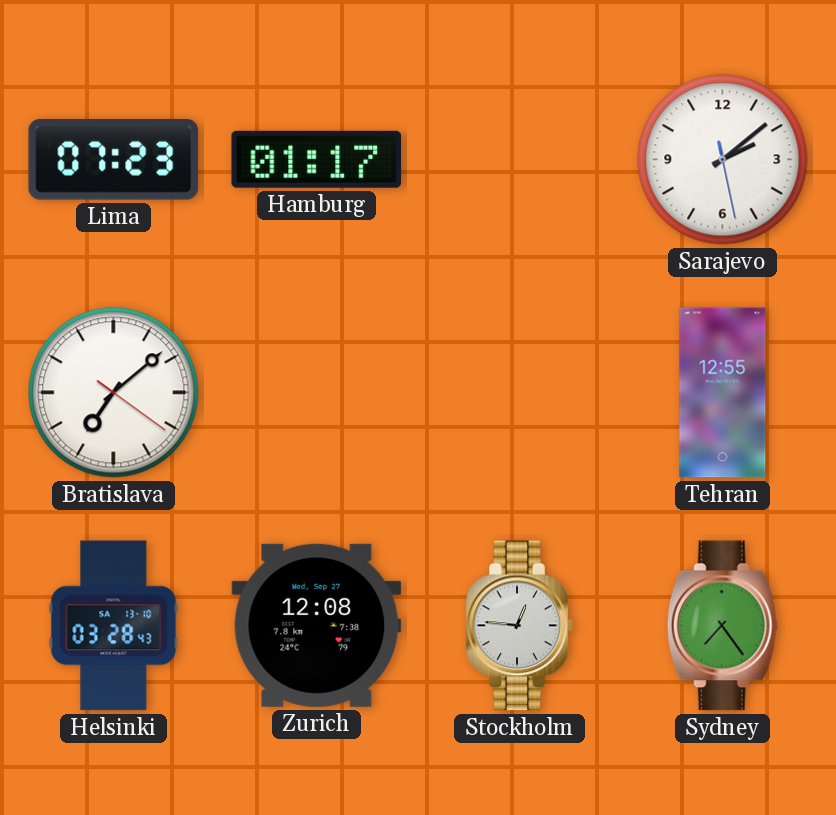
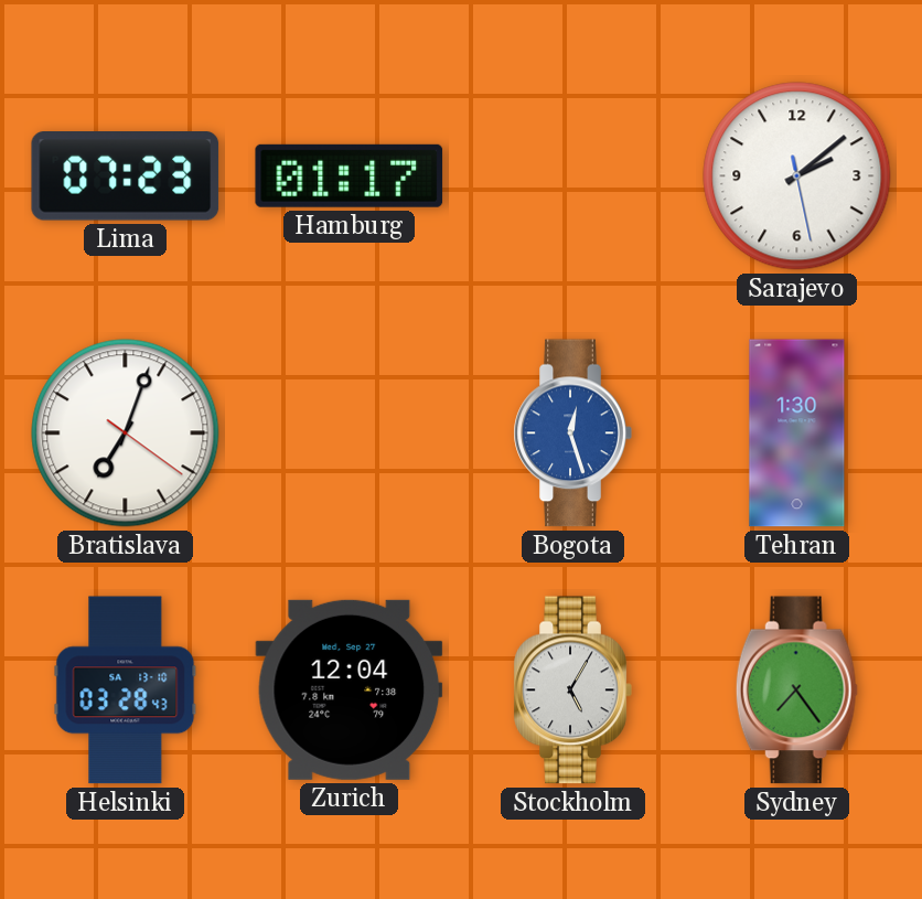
Bratislava: 7:08 -> 7:03
Bogota: none -> 12:27
Tehran: 12:55 -> 1:30
Zurich: 12:08 -> 12:04
Stockholm: 12:46 -> 5:05
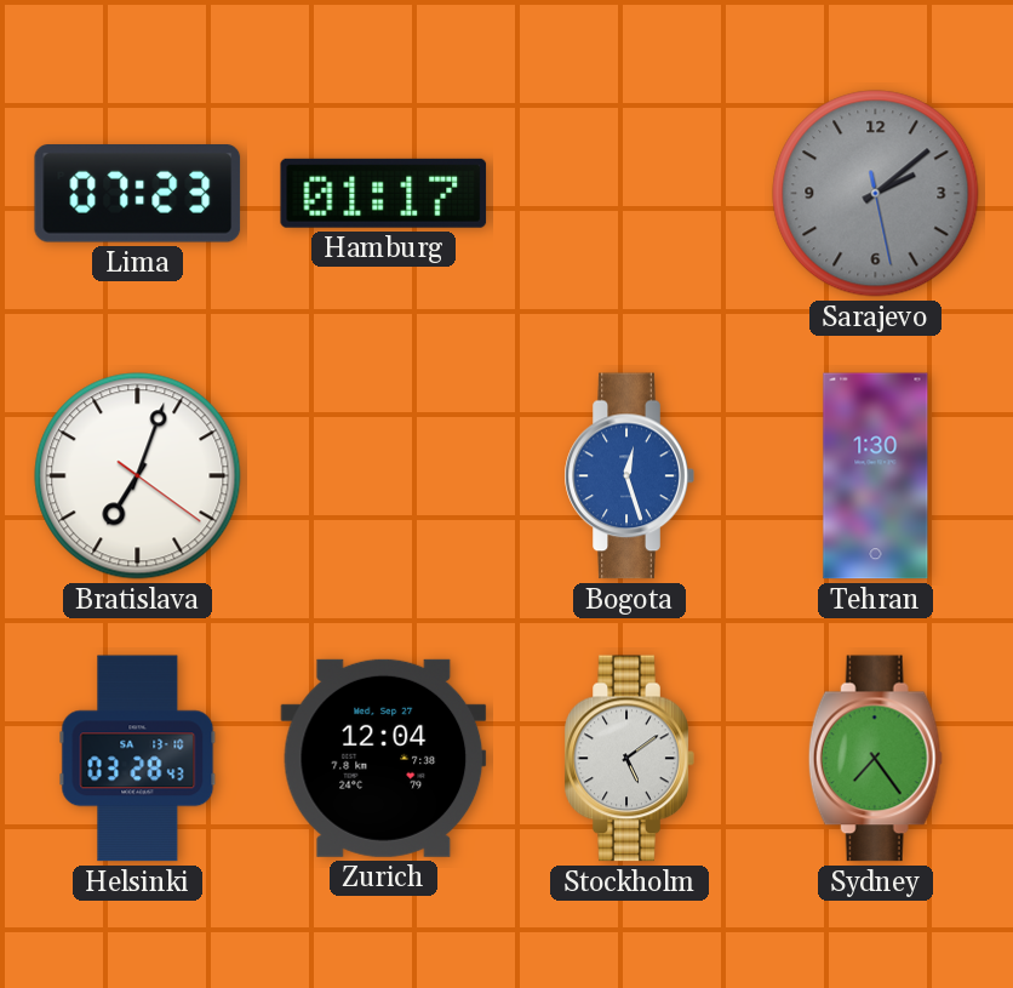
Sarajevo dial: white -> grey
Stockholm: 5:05 -> 5:09
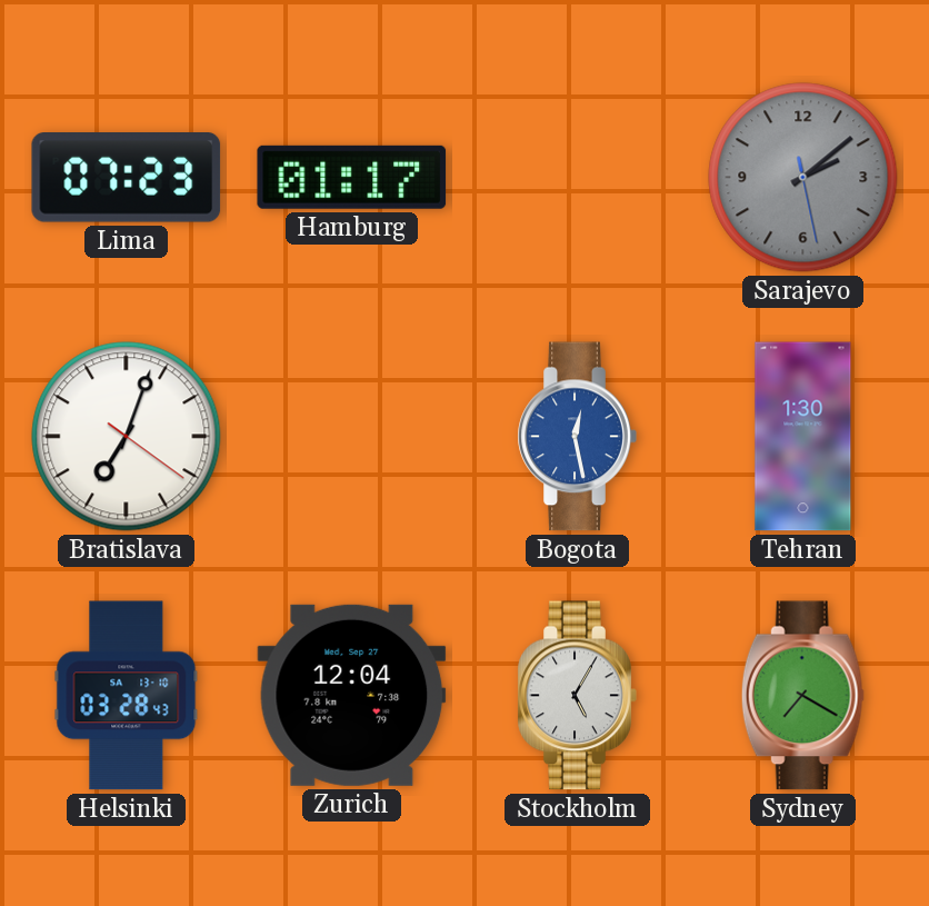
Bogota: 12:27 -> 12:28
Stockholm: 5:09 -> 5:05
Sydney: 7:24 -> 7:20
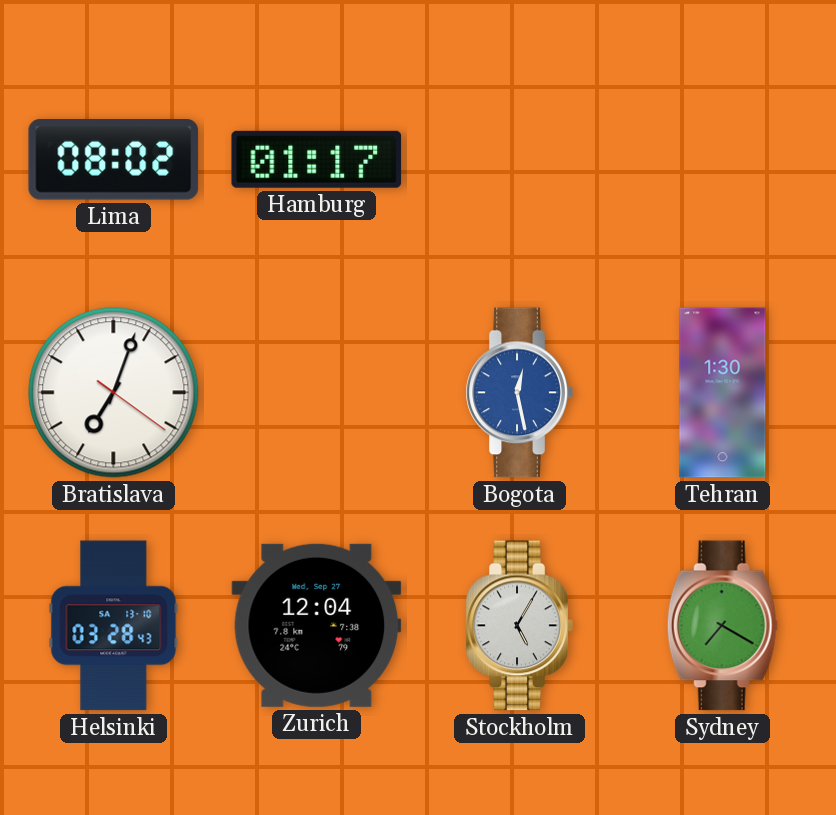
Lima: 07:23 -> 08:02
Sarajevo: 2:08 -> none
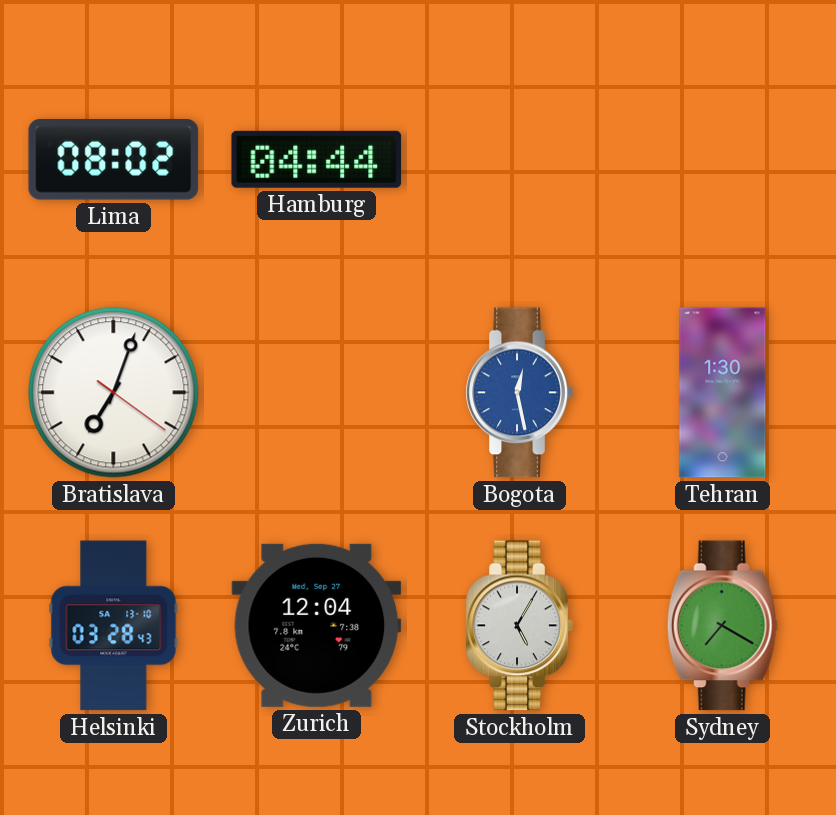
Hamburg: 01:17 -> 04:44
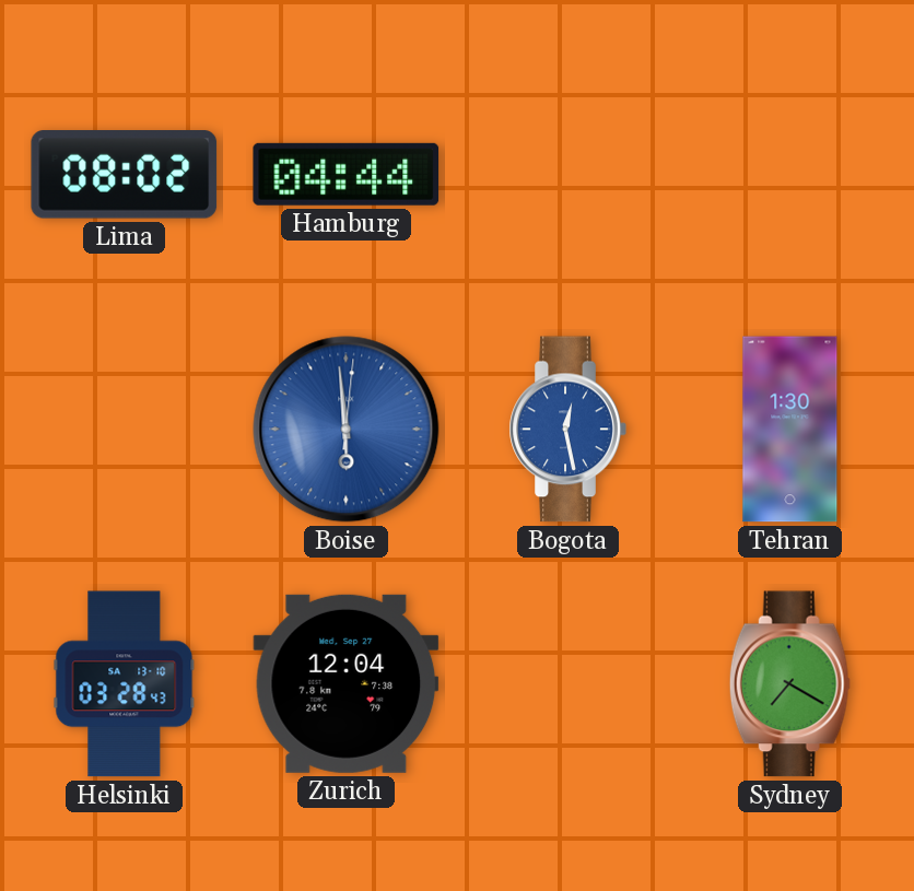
Bratislava: 7:03 -> none
Boise: none -> 5:59
Stockholm: 5:05 -> none
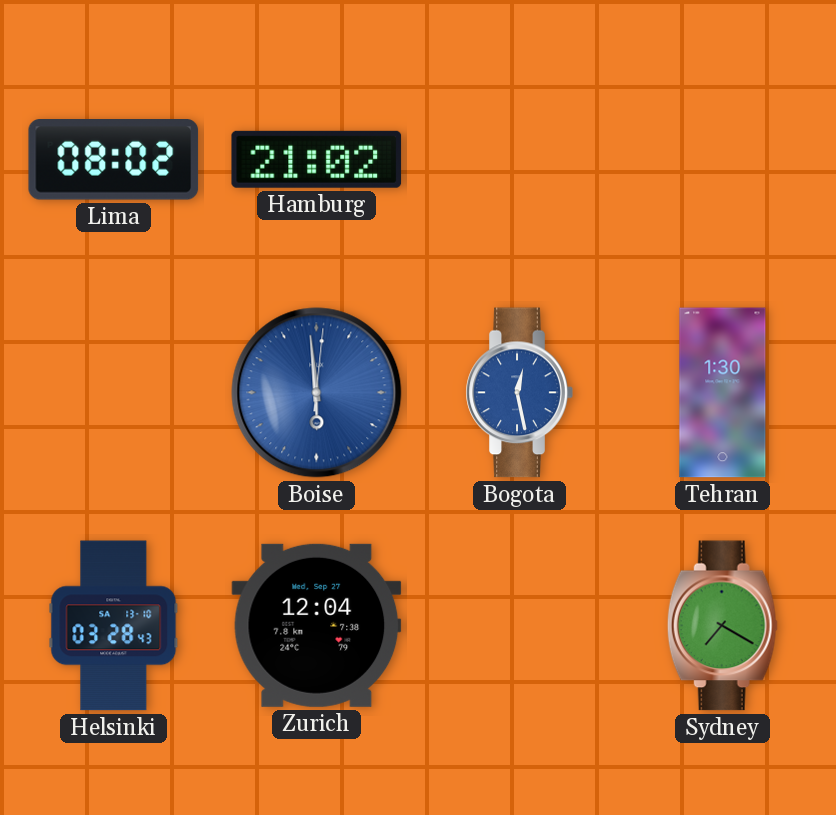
Hamburg: 04:44 -> 21:02
